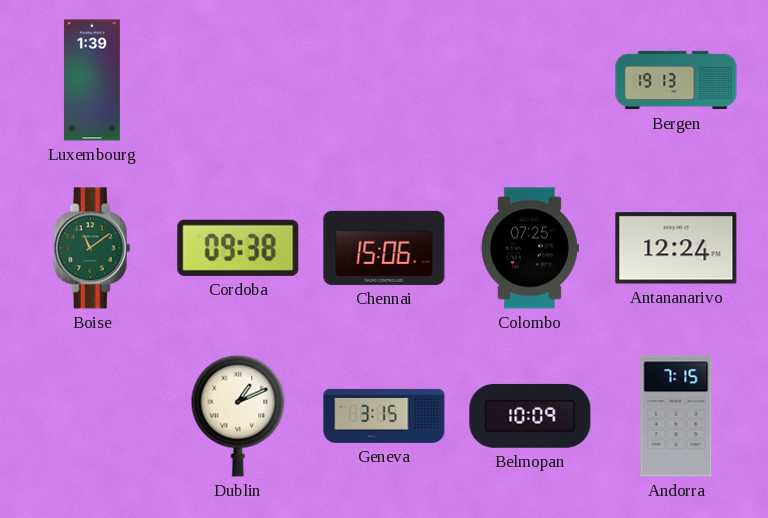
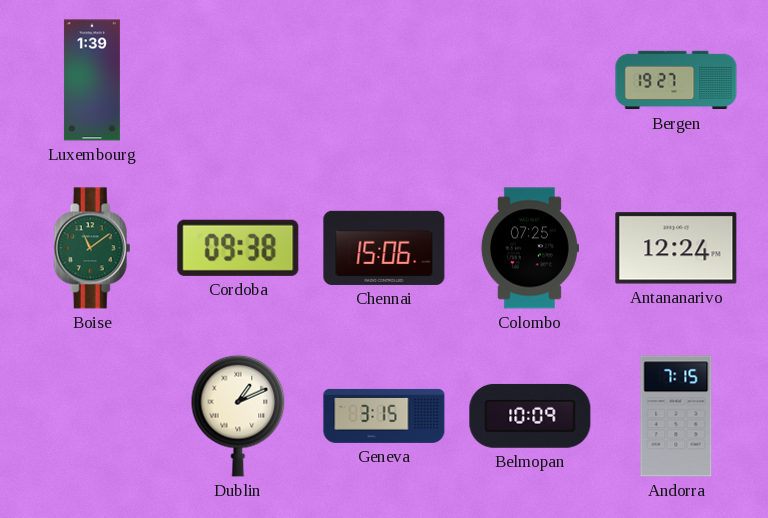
Bergen: 19:13 -> 19:27
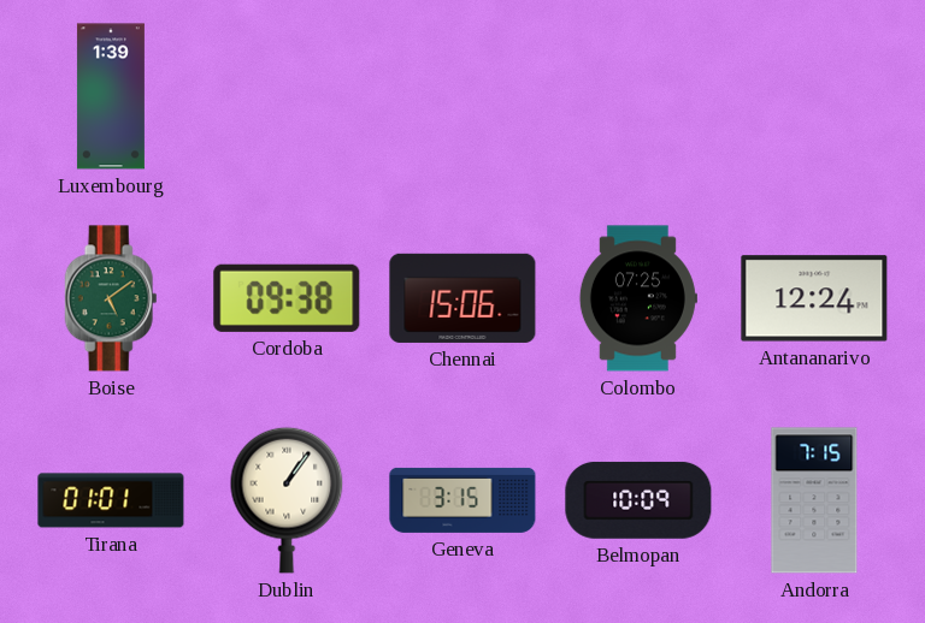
Bergen: 19:27 -> none
Boise: 11:09 -> 5:09
Tirana: none -> 01:01
Dublin: 1:11 -> 1:06
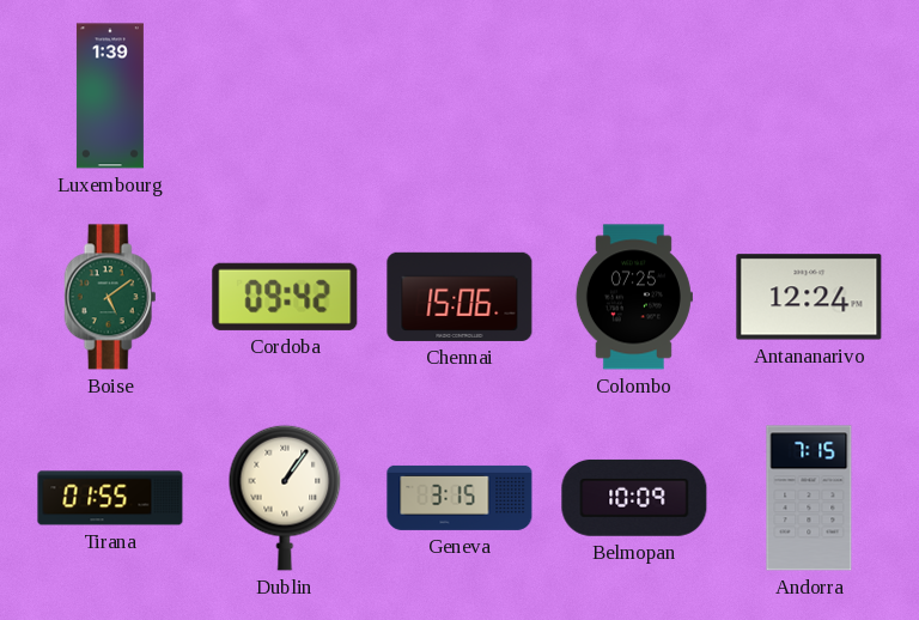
Cordoba: 09:38 -> 09:42
Tirana: 01:01 -> 01:55
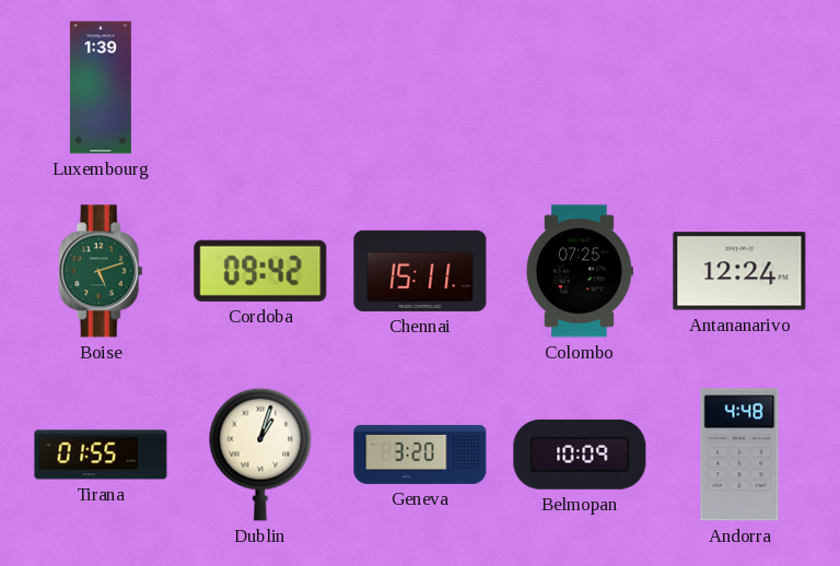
Boise: 5:09 -> 5:12
Chennai: 15:06 -> 15:11
Dublin: 1:06 -> 1:03
Geneva: 3:15 -> 3:20
Andorra: 7:15 -> 4:48
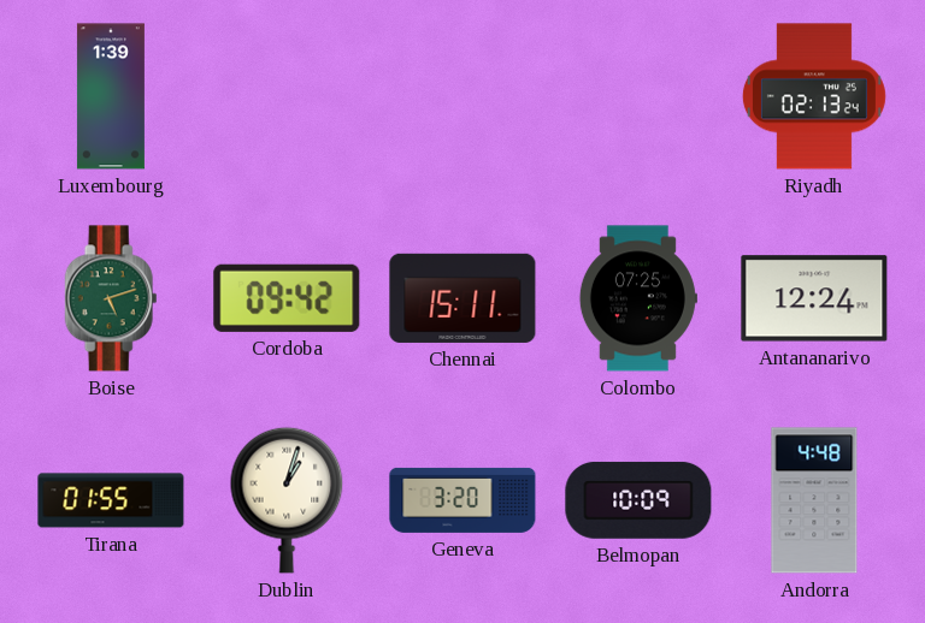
Riyadh: none -> 02:13
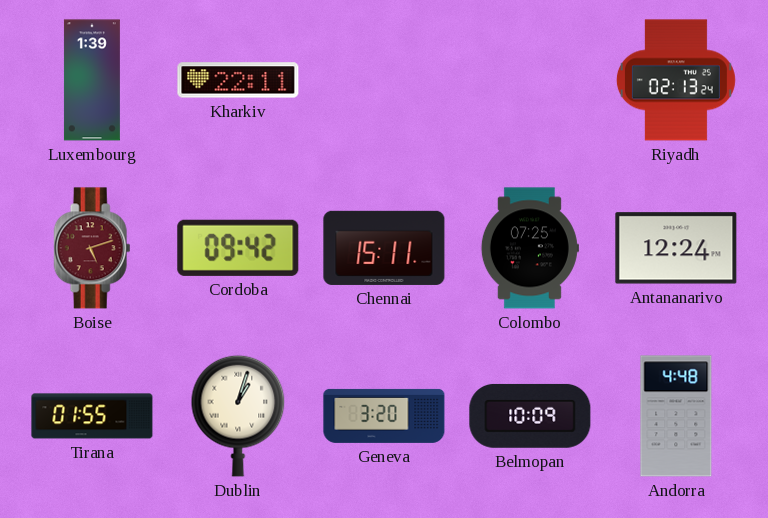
Kharkiv: none -> 22:11
Boise dial: green -> burgundy
